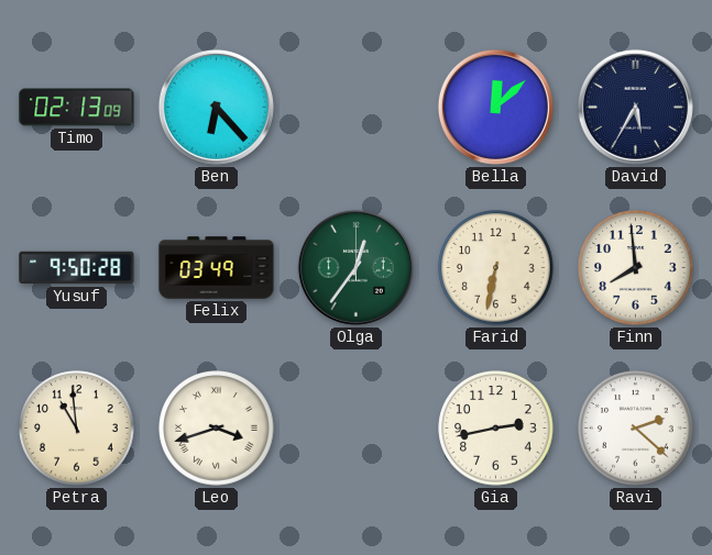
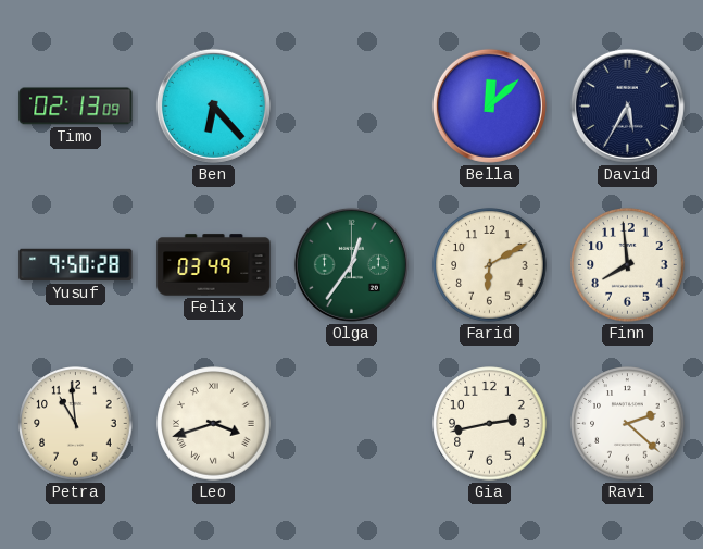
Farid: 6:32 -> 6:10
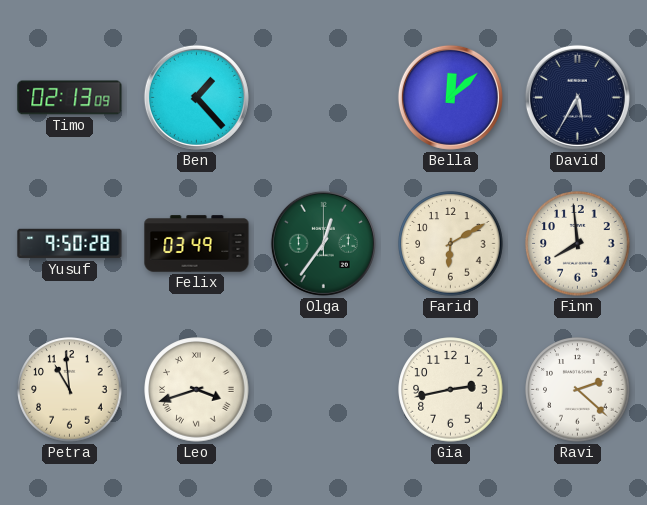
Ben: 6:23 -> 1:23
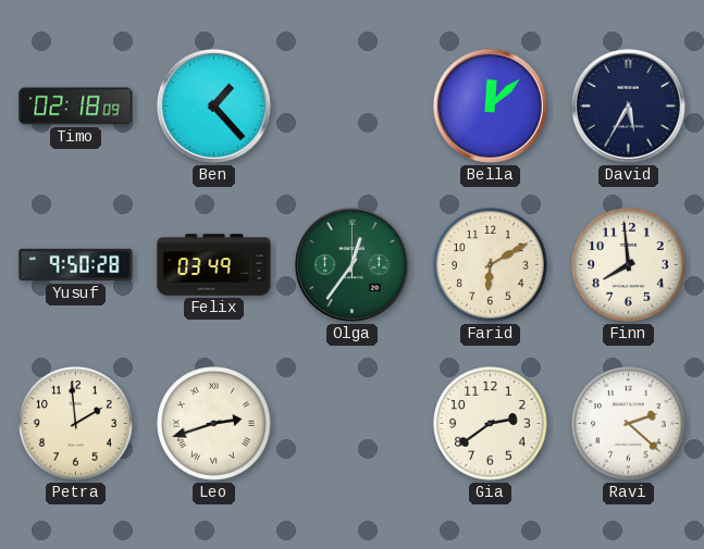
Timo: 02:13 -> 02:18
Petra: 10:59 -> 1:59
Leo: 3:42 -> 2:42
Gia: 2:43 -> 2:39
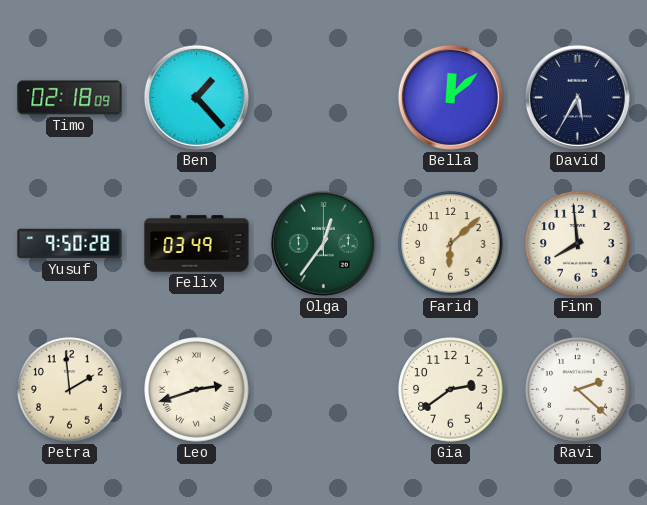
Farid: 6:10 -> 6:08
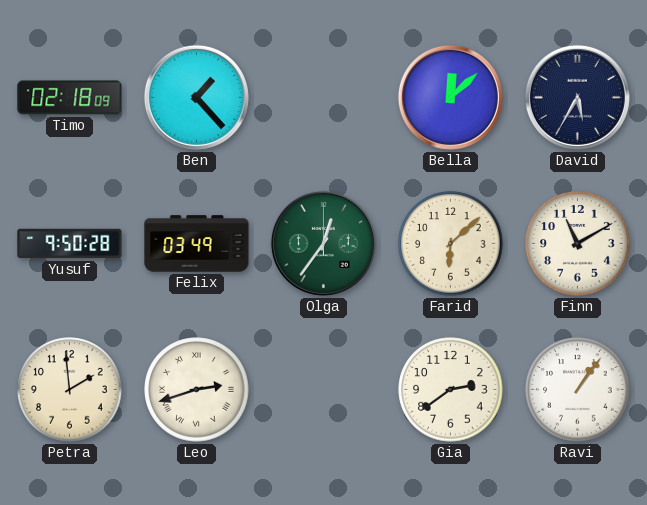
Finn: 7:59 -> 11:10
Ravi: 2:22 -> 1:06
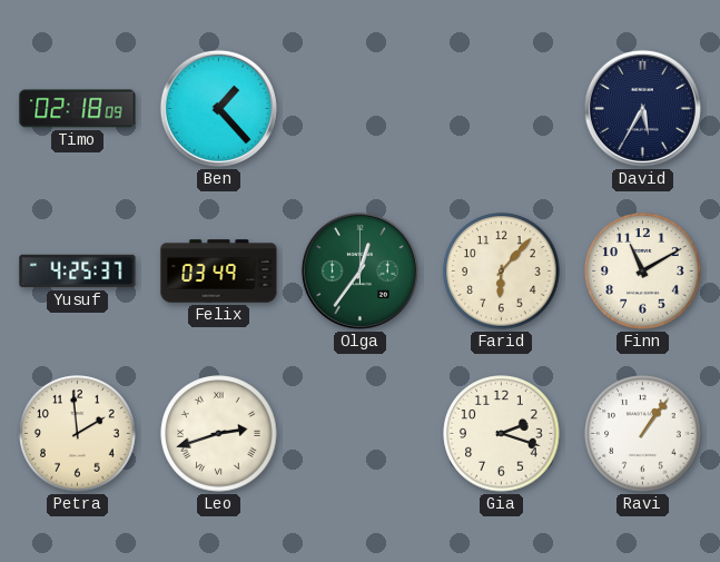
Bella: 12:08 -> none
Yusuf: 9:50 -> 4:25
Farid: 6:08 -> 6:07
Gia: 2:39 -> 2:18
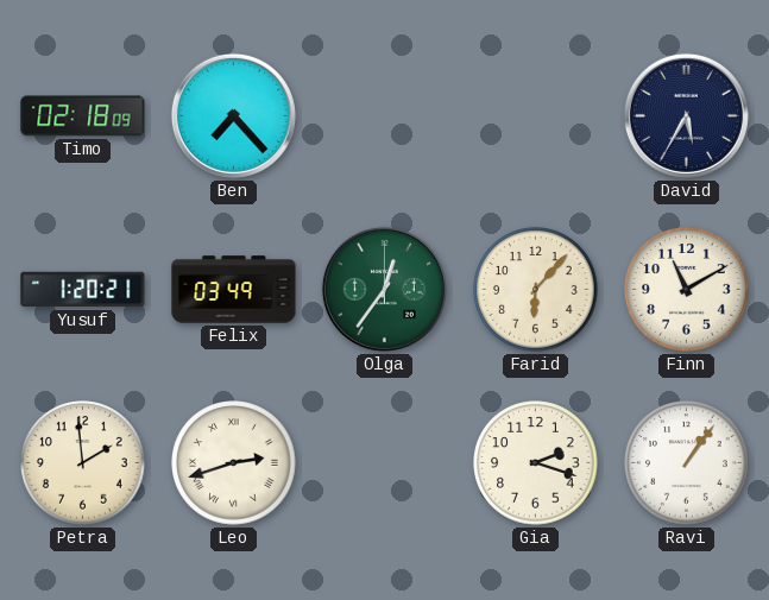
Ben: 1:23 -> 7:23
Yusuf: 4:25 -> 1:20
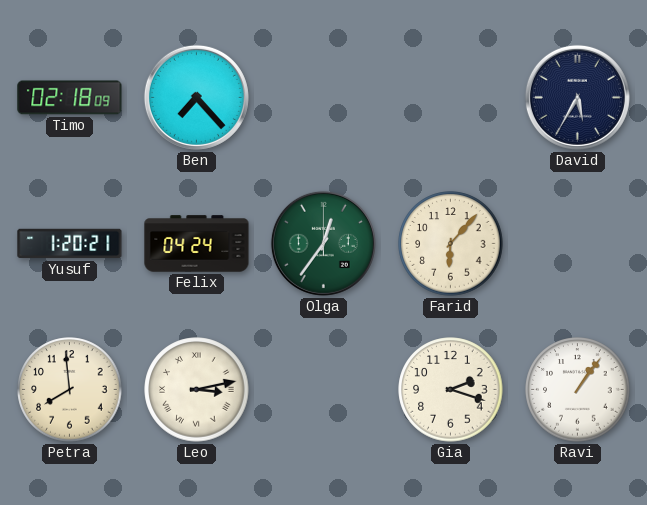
Felix: 03:49 -> 04:24
Finn: 11:10 -> none
Petra: 1:59 -> 7:59
Leo: 2:42 -> 3:13
